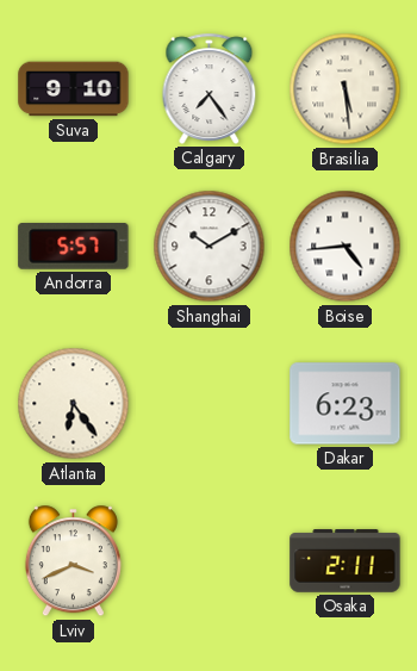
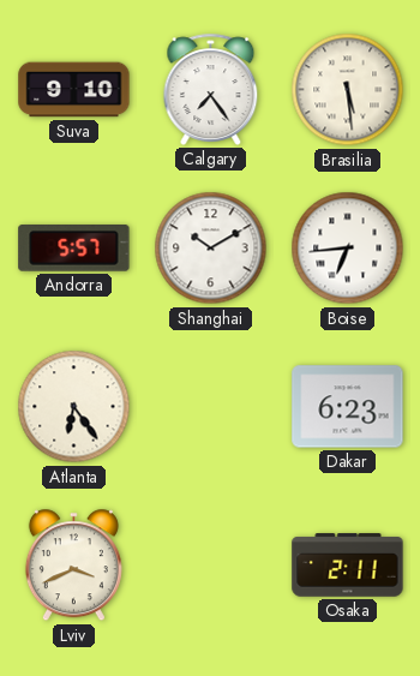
Boise: 4:44 -> 6:44
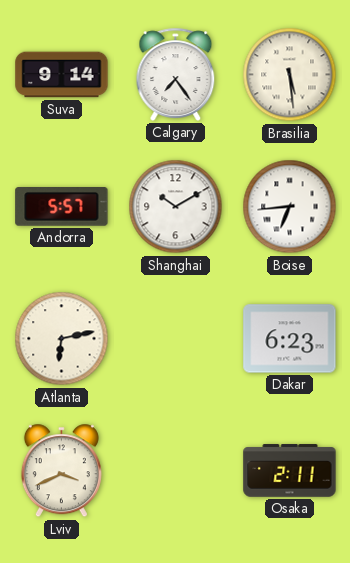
Suva: 9:10 -> 9:14
Atlanta: 6:24 -> 6:13
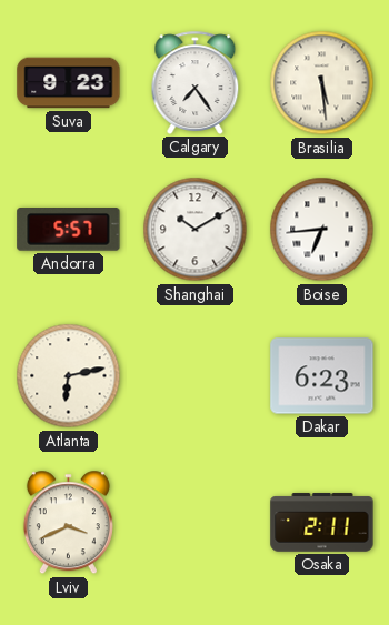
Suva: 9:14 -> 9:23
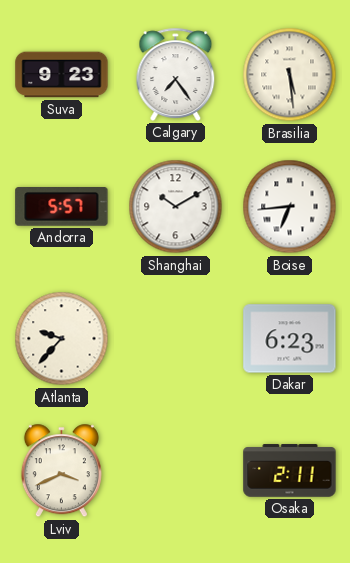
Atlanta: 6:13 -> 9:37
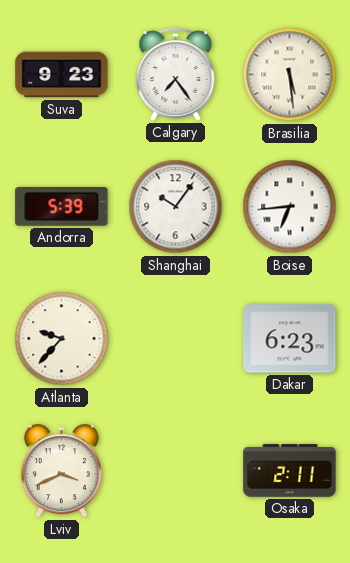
Andorra: 5:57 -> 5:39
Shanghai: 10:10 -> 10:06
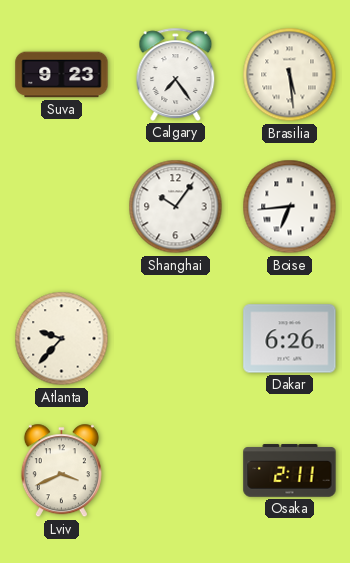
Andorra: 5:39 -> none
Dakar: 6:23 -> 6:26
